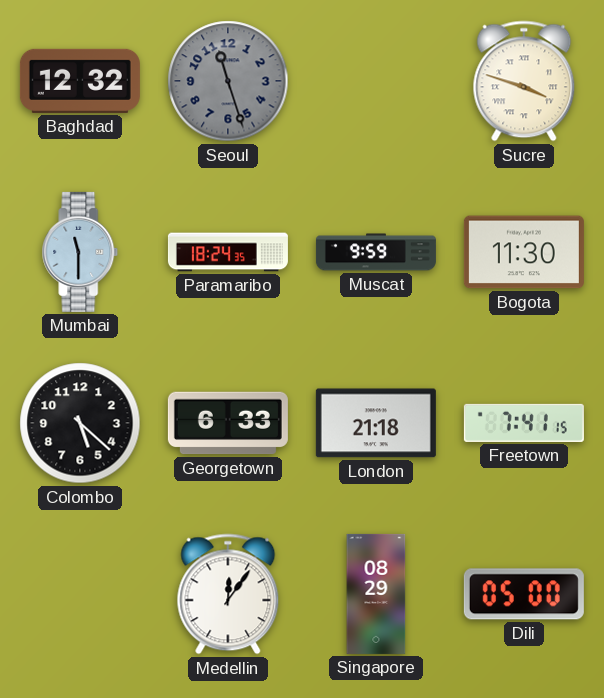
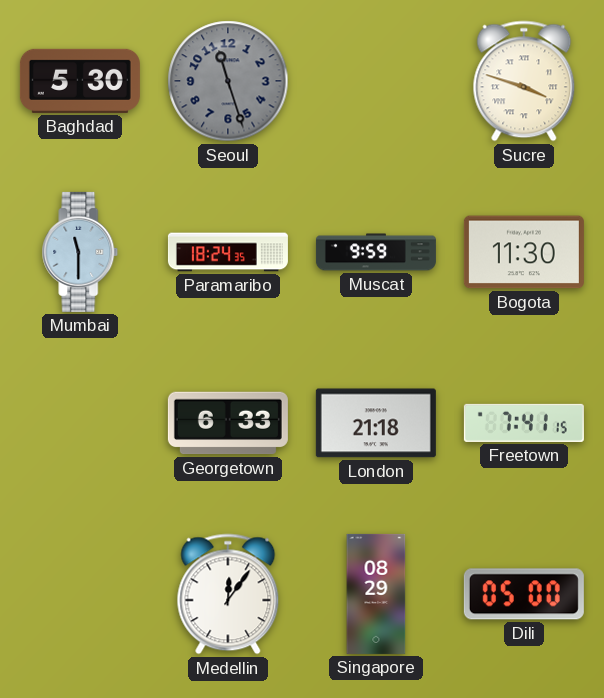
Baghdad: 12:32 -> 5:30
Colombo: 5:22 -> none
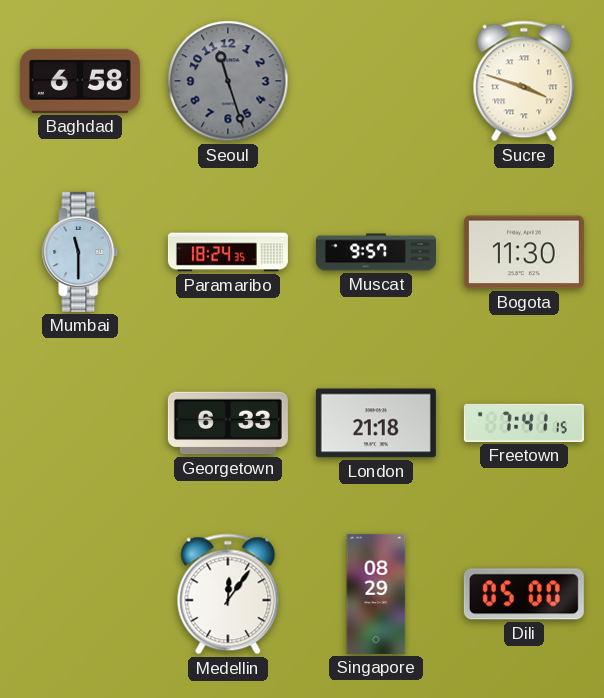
Baghdad: 5:30 -> 6:58
Muscat: 9:59 -> 9:57
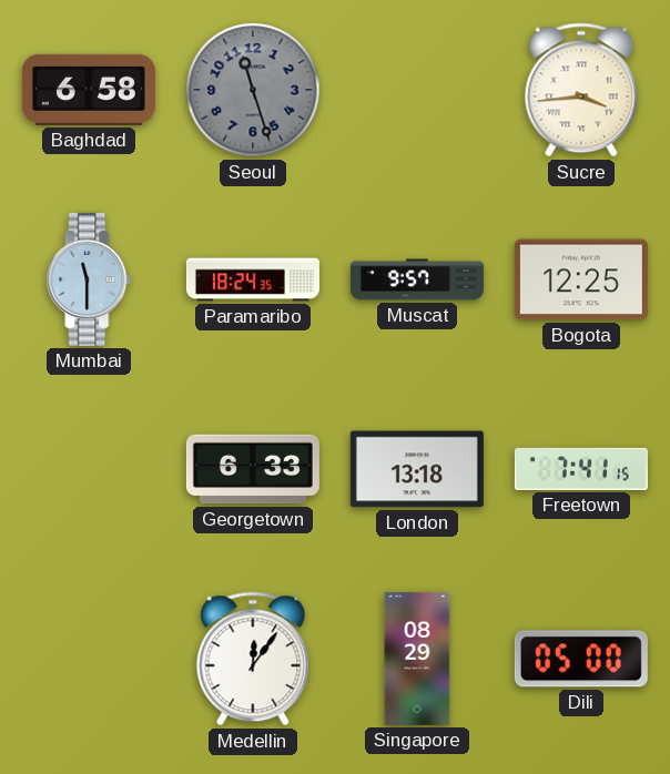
Sucre: 3:48 -> 3:44
Bogota: 11:30 -> 12:25
London: 21:18 -> 13:18
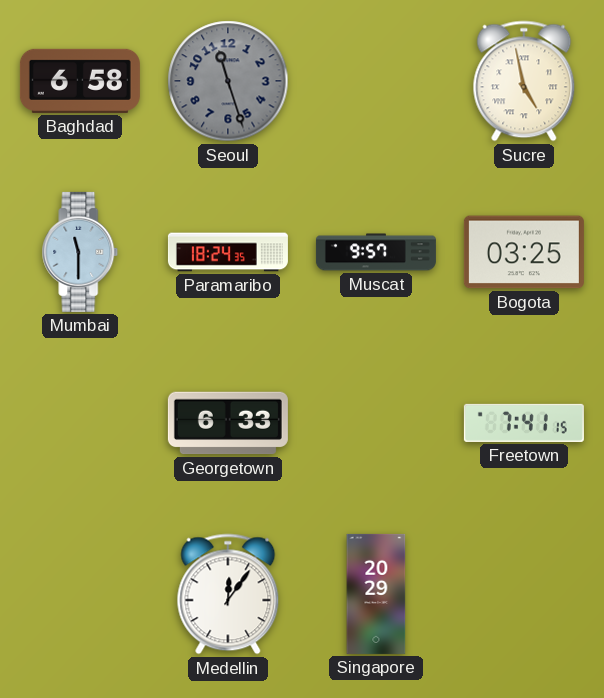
Sucre: 3:44 -> 4:58
Bogota: 12:25 -> 03:25
London: 13:18 -> none
Singapore: 08:29 -> 20:29
Dili: 05:00 -> none
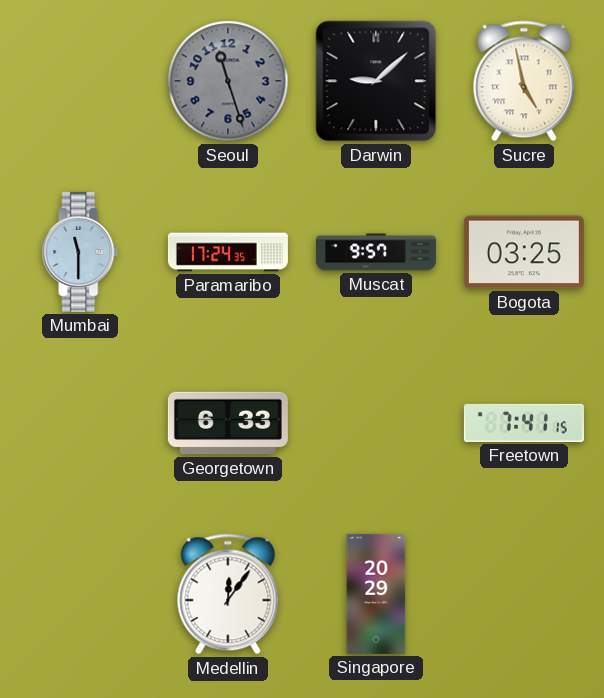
Baghdad: 6:58 -> none
Darwin: none -> 9:08
Paramaribo: 18:24 -> 17:24
